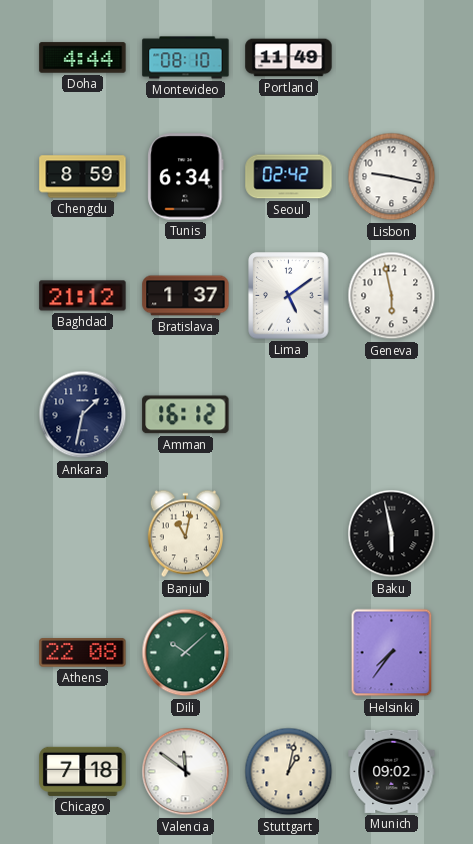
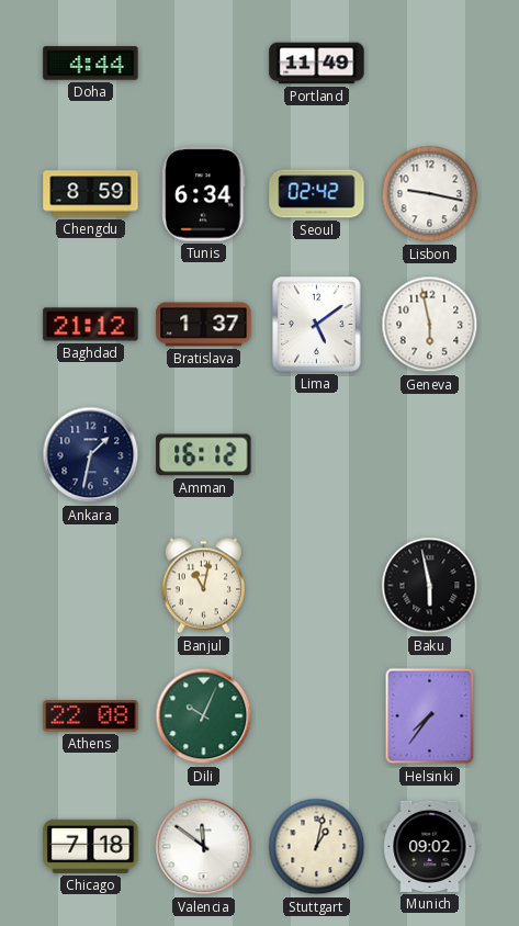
Montevideo: 08:10 -> none
Dili: 10:08 -> 10:04
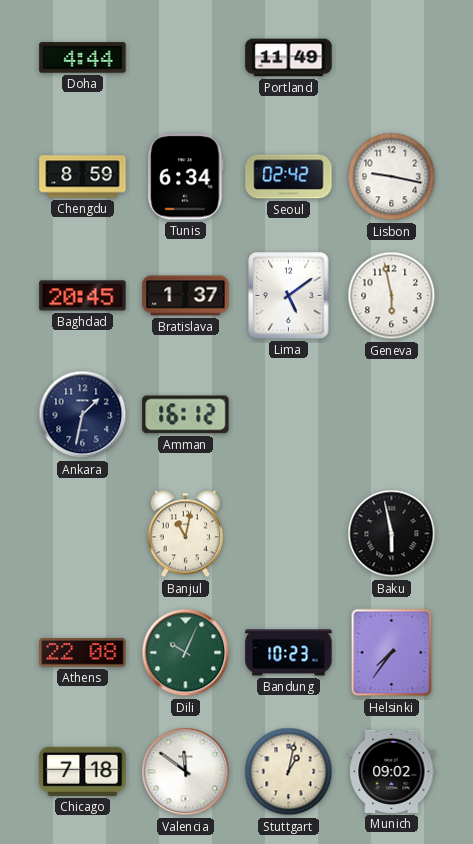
Baghdad: 21:12 -> 20:45
Bandung: none -> 10:23
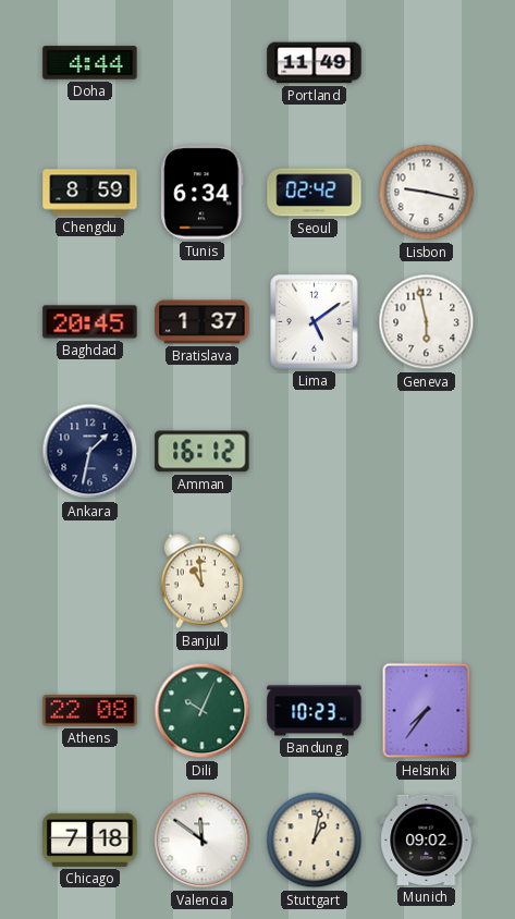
Banjul: 11:02 -> 10:59
Baku: 5:58 -> none
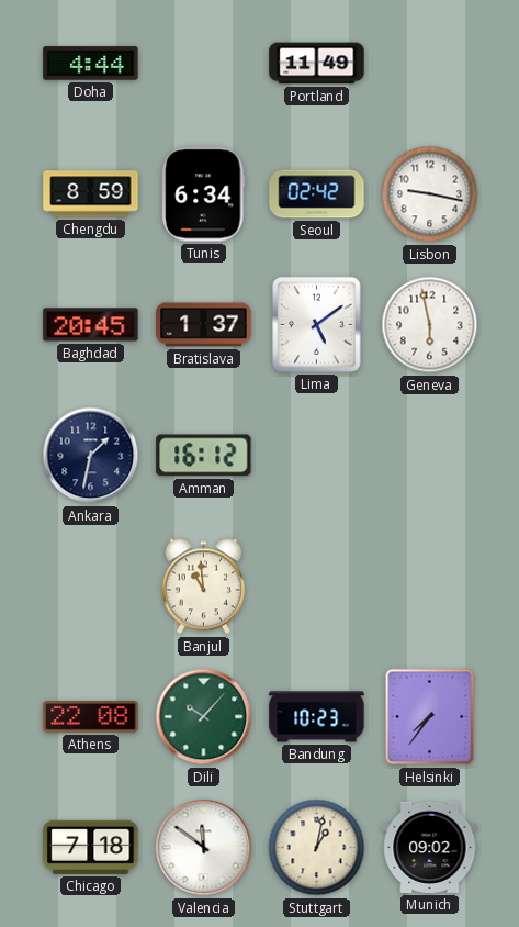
Dili: 10:04 -> 10:07
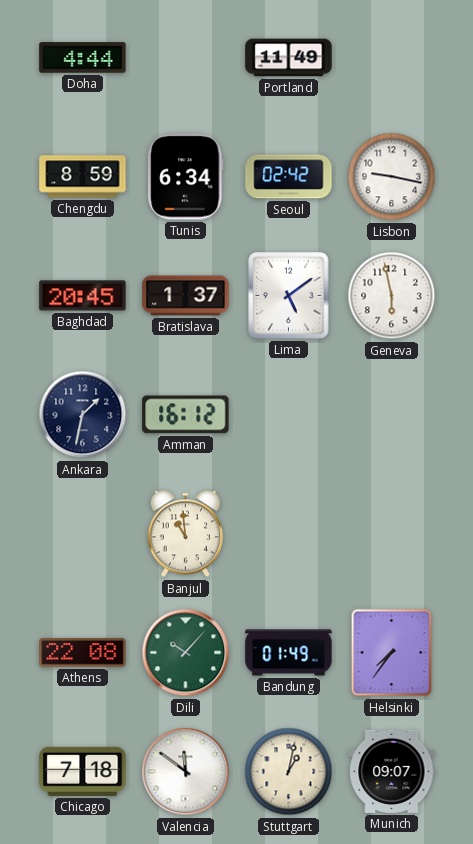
Bandung: 10:23 -> 01:49
Munich: 09:02 -> 09:07
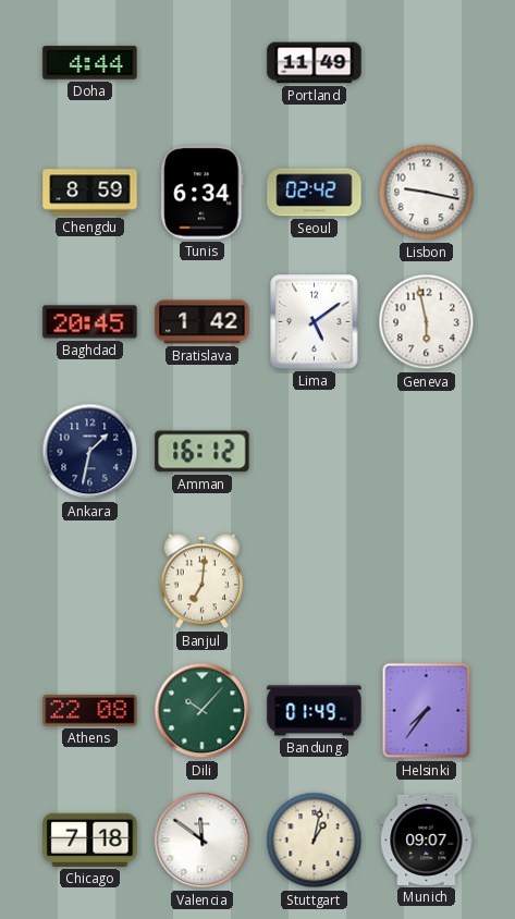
Bratislava: 1:37 -> 1:42
Banjul: 10:59 -> 7:01
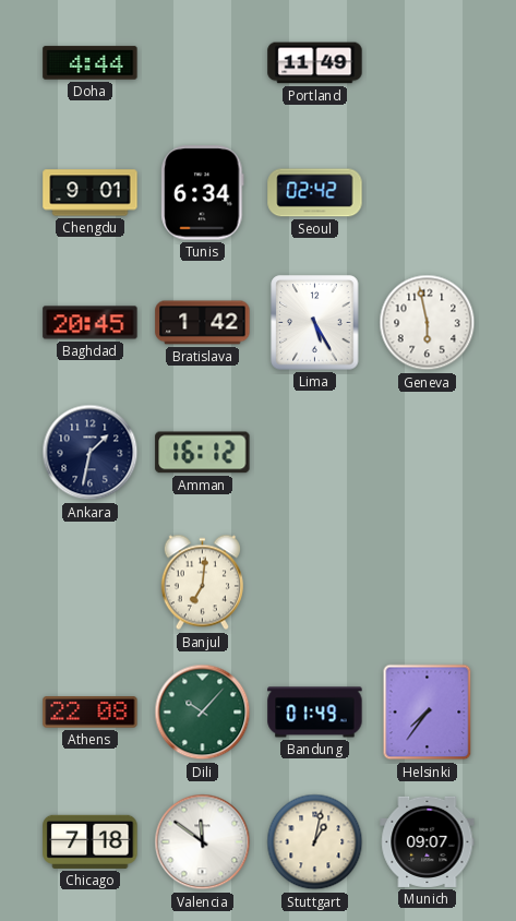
Chengdu: 8:59 -> 9:01
Lisbon: 9:17 -> none
Lima: 5:09 -> 5:25
